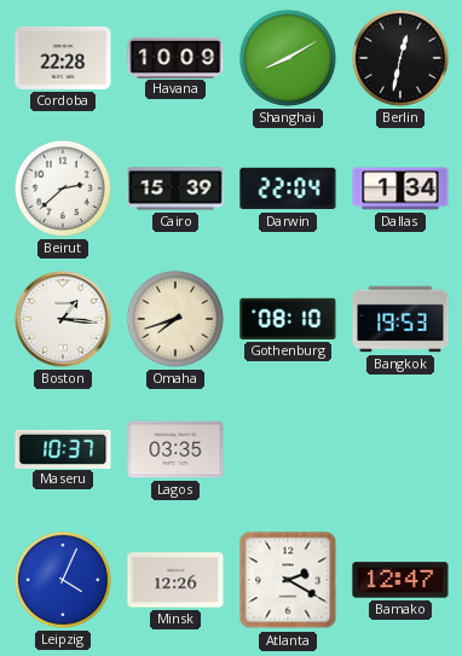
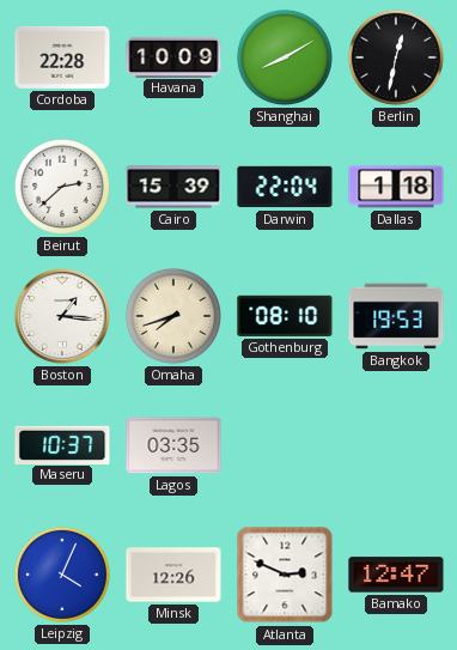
Dallas: 1:34 -> 1:18
Atlanta: 2:20 -> 2:49
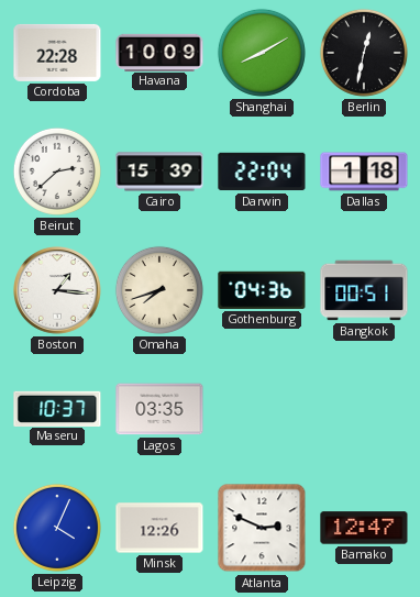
Gothenburg: 08:10 -> 04:36
Bangkok: 19:53 -> 00:51
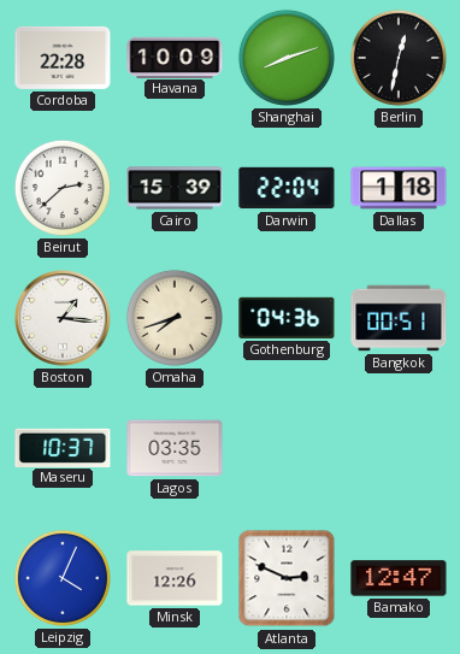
Shanghai: 8:10 -> 8:12
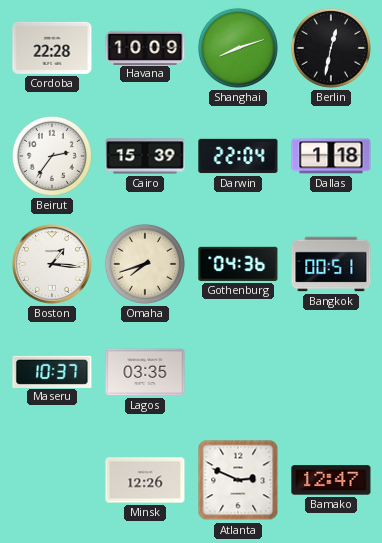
Beirut: 2:38 -> 2:36
Leipzig: 4:04 -> none
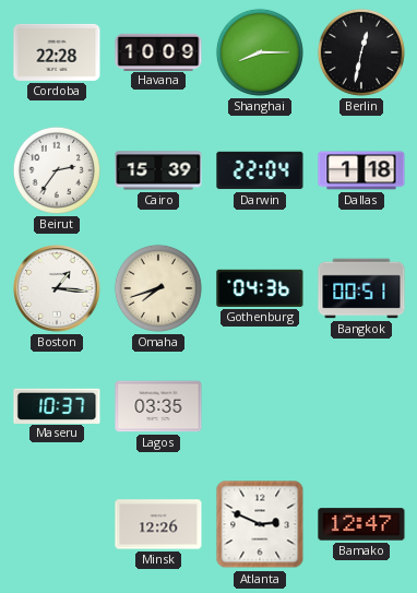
Shanghai: 8:12 -> 8:15
